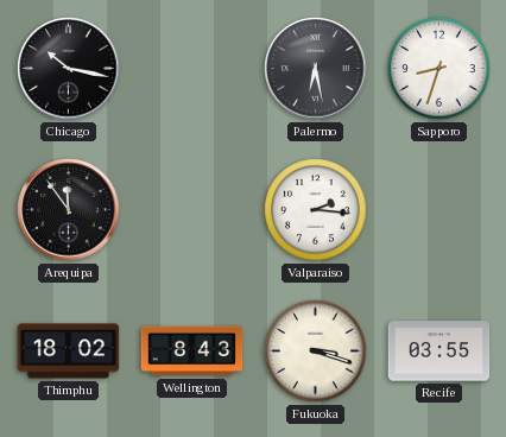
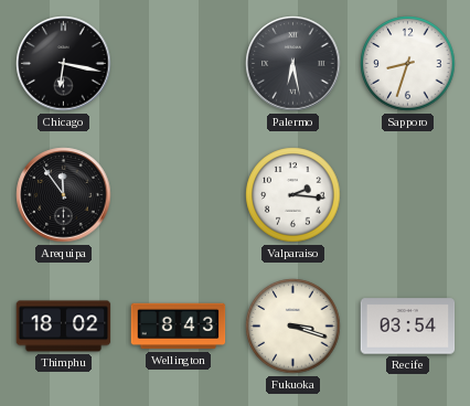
Chicago: 10:17 -> 6:17
Recife: 03:55 -> 03:54
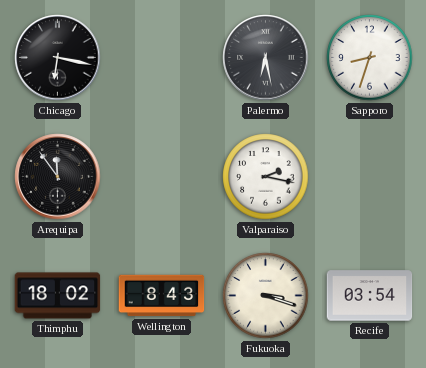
Valparaiso: 2:16 -> 2:17
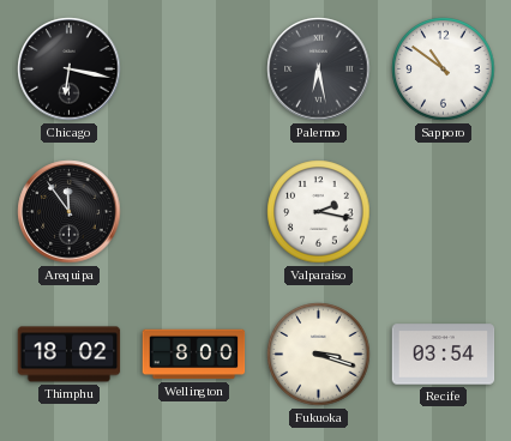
Sapporo: 8:33 -> 10:51
Wellington: 8:43 -> 8:00
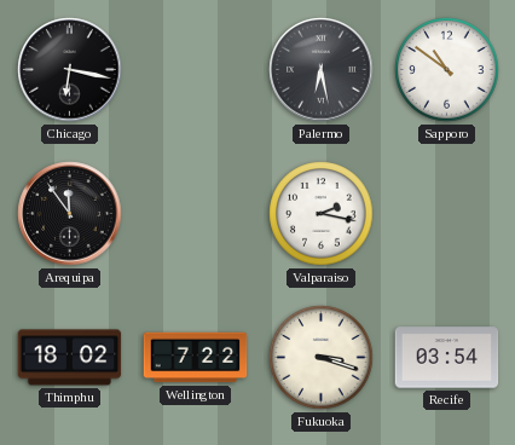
Wellington: 8:00 -> 7:22
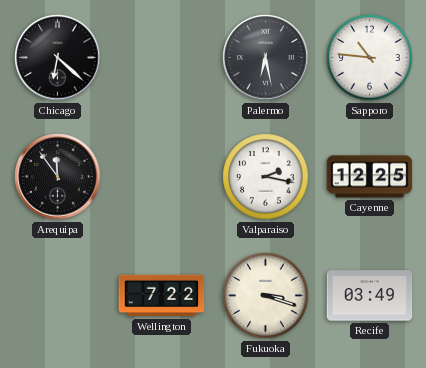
Chicago: 6:17 -> 6:22
Sapporo: 10:51 -> 10:46
Cayenne: none -> 12:25
Thimphu: 18:02 -> none
Recife: 03:54 -> 03:49
